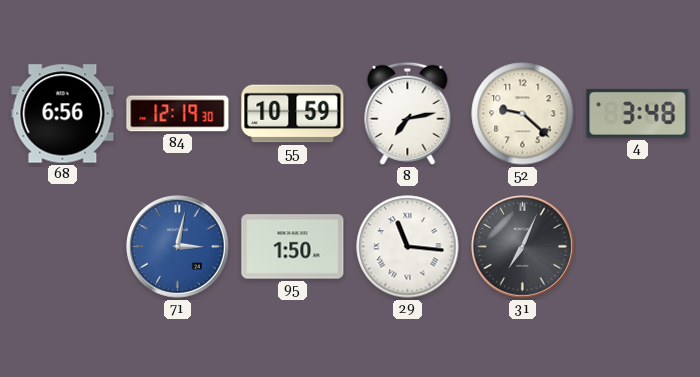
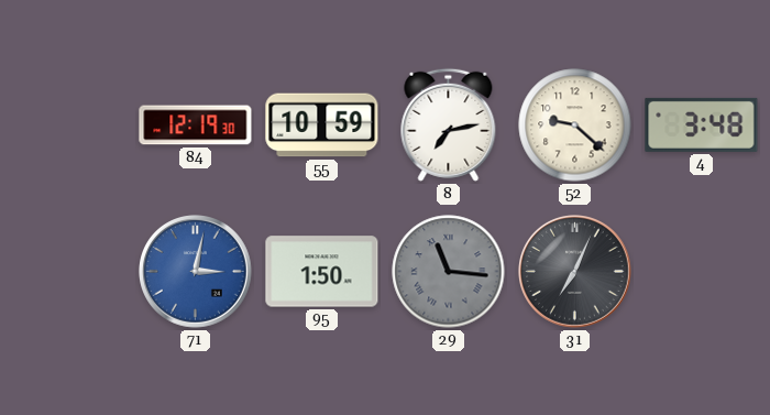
68: 6:56 -> none
29 dial: white -> grey
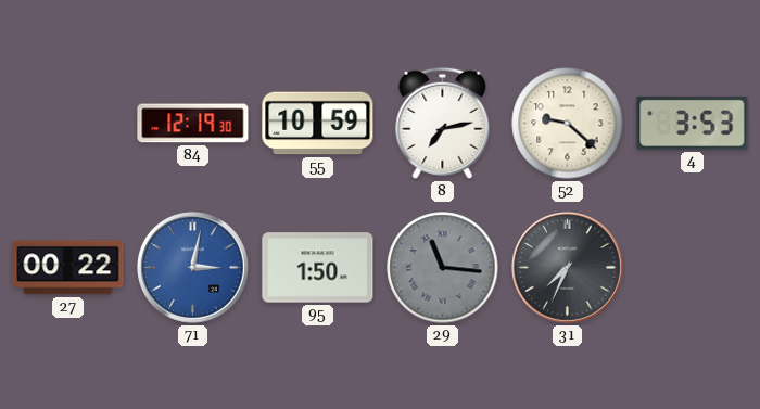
4: 3:48 -> 3:53
27: none -> 00:22
31: 7:04 -> 7:34
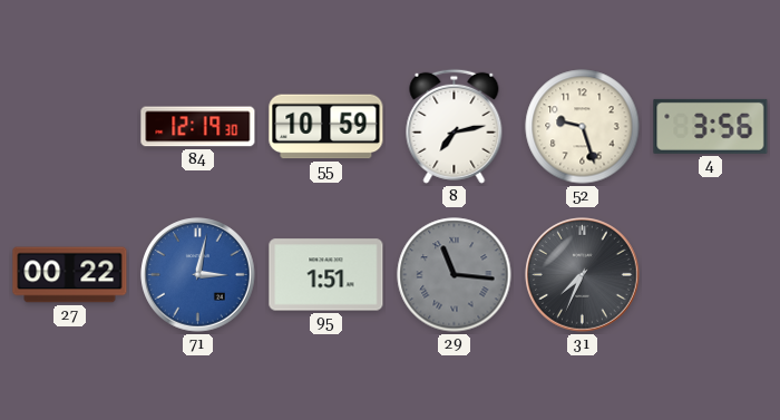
52: 9:22 -> 9:27
4: 3:53 -> 3:56
95: 1:50 -> 1:51
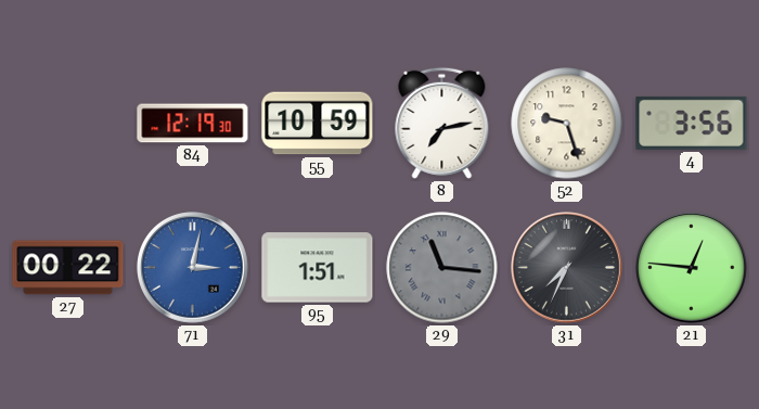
21: none -> 12:46
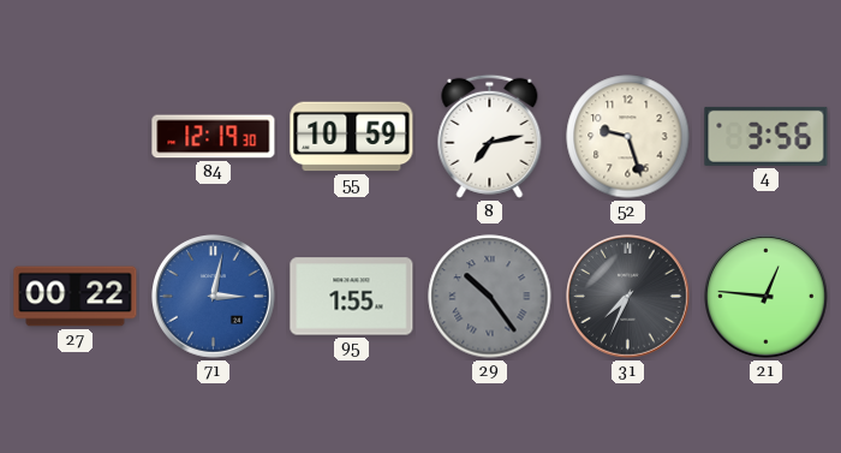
95: 1:51 -> 1:55
29: 11:16 -> 10:24
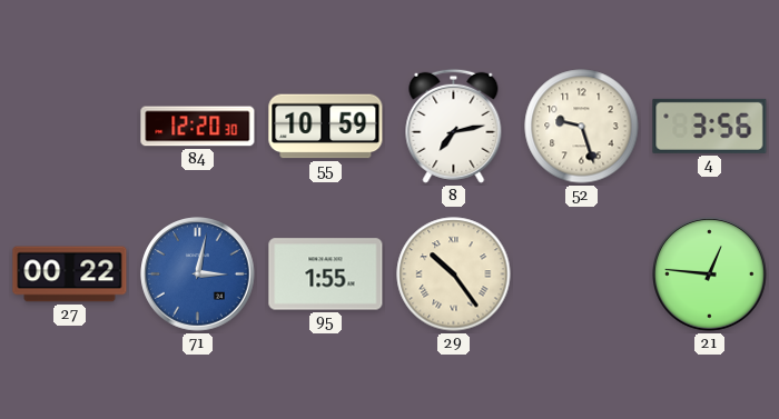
84: 12:19 -> 12:20
29 dial: grey -> cream
31: 7:34 -> none
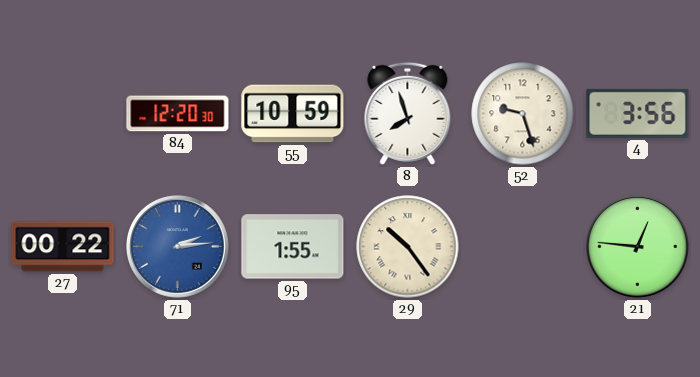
8: 7:13 -> 7:57
71: 3:02 -> 2:14
